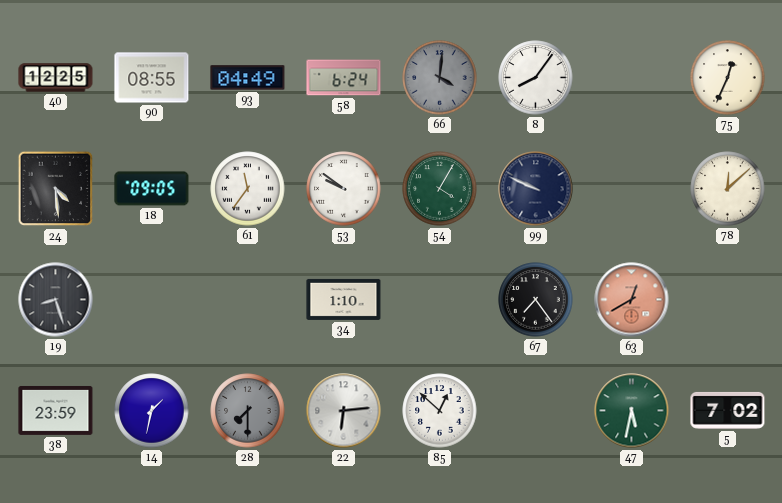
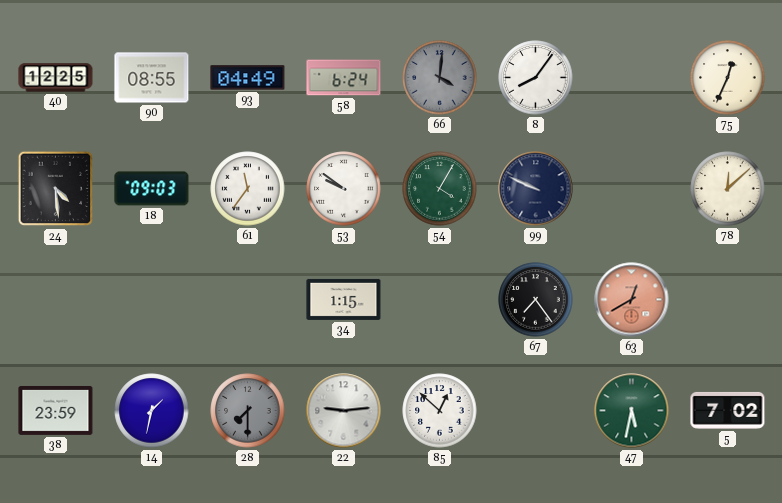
18: 09:05 -> 09:03
19: 8:27 -> none
34: 1:10 -> 1:15
22: 6:14 -> 9:14
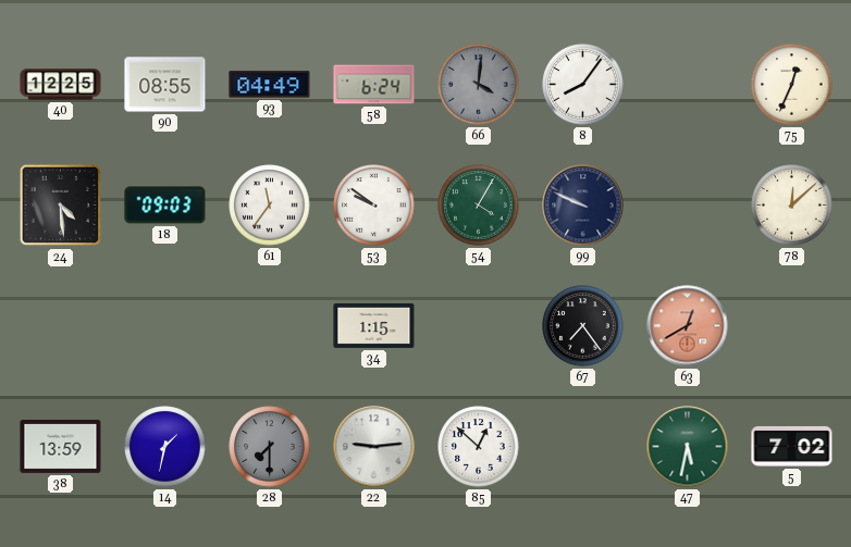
38: 23:59 -> 13:59
